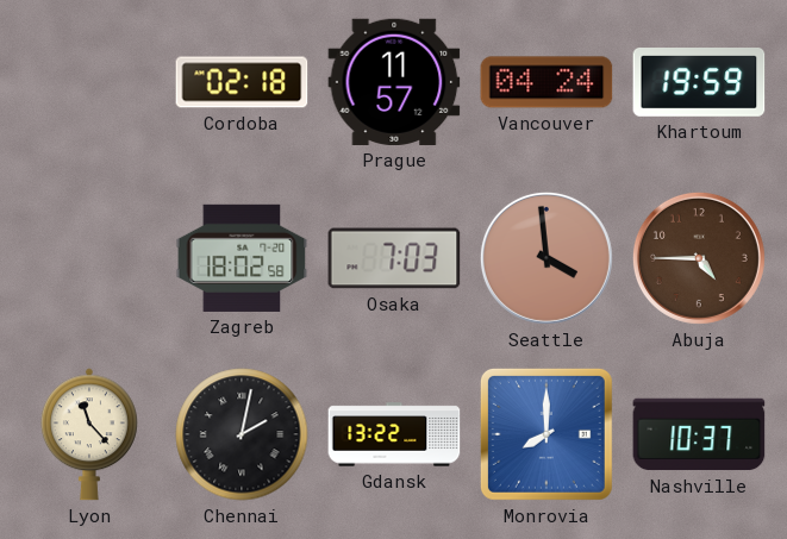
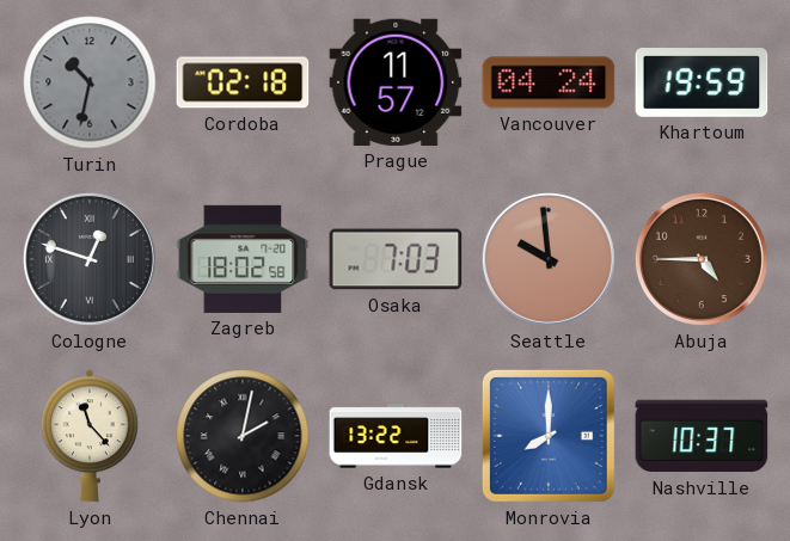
Turin: none -> 10:32
Cologne: none -> 12:48
Seattle: 3:59 -> 9:59
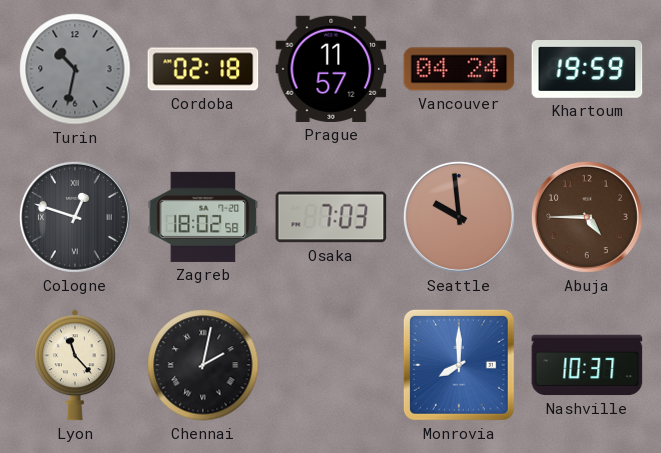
Gdansk: 13:22 -> none
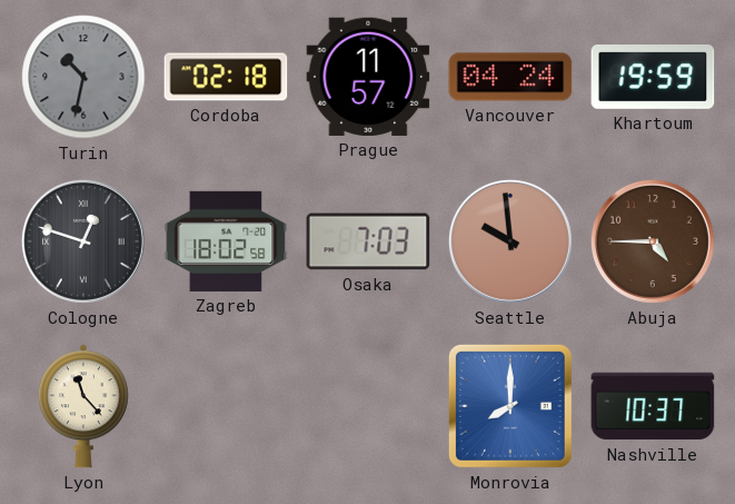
Chennai: 2:02 -> none
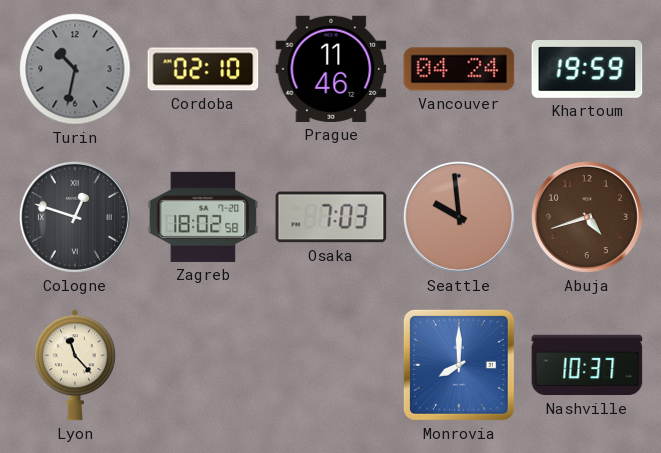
Cordoba: 02:18 -> 02:10
Prague: 11:57 -> 11:46
Abuja: 4:45 -> 4:42
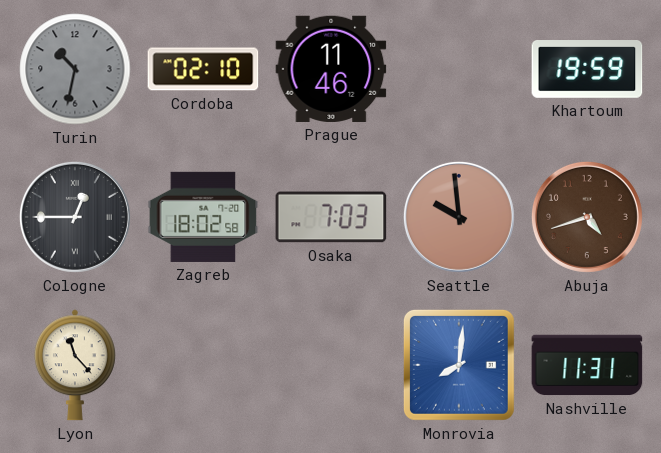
Vancouver: 04:24 -> none
Cologne: 12:48 -> 12:45
Monrovia: 8:00 -> 8:01
Nashville: 10:37 -> 11:31
